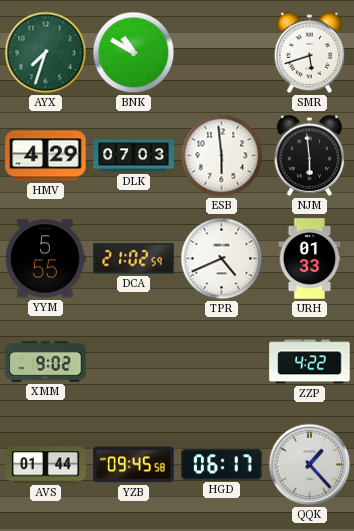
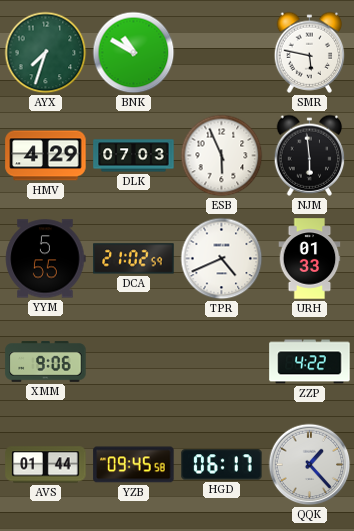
SMR: 5:42 -> 5:47
ESB: 5:59 -> 5:56
XMM: 9:02 -> 9:06
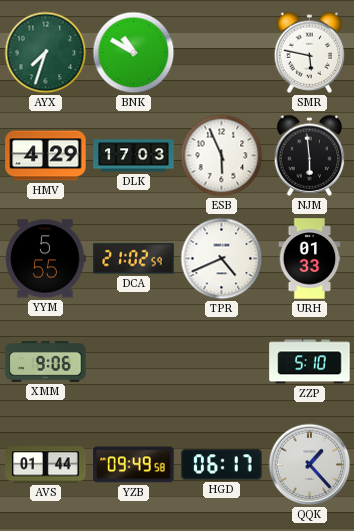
DLK: 07:03 -> 17:03
ZZP: 4:22 -> 5:10
YZB: 09:45 -> 09:49
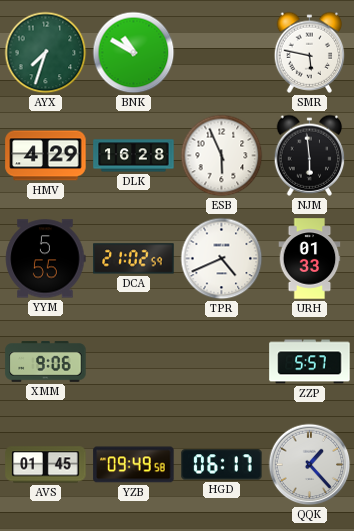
DLK: 17:03 -> 16:28
ZZP: 5:10 -> 5:57
AVS: 01:44 -> 01:45
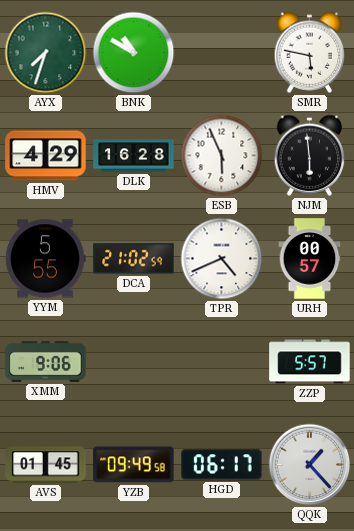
URH: 01:33 -> 00:57
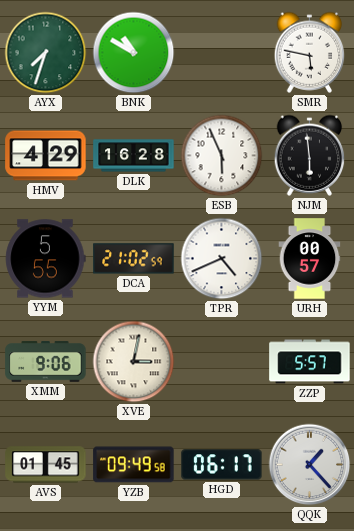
XVE: none -> 3:02
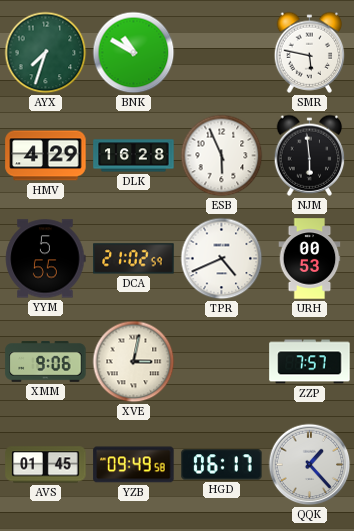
URH: 00:57 -> 00:53
ZZP: 5:57 -> 7:57
